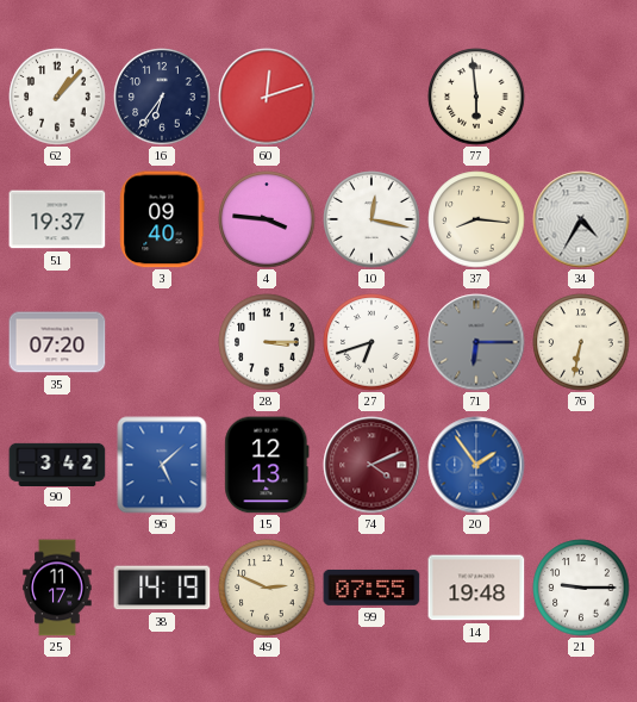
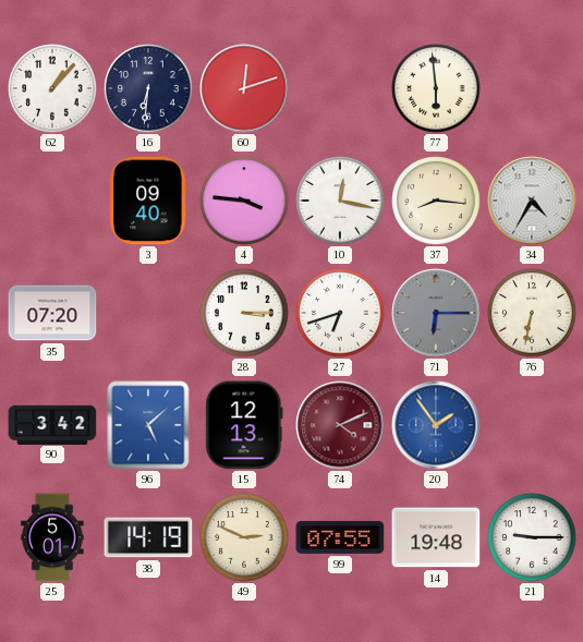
16: 6:36 -> 6:31
51: 19:37 -> none
25: 11:17 -> 5:01
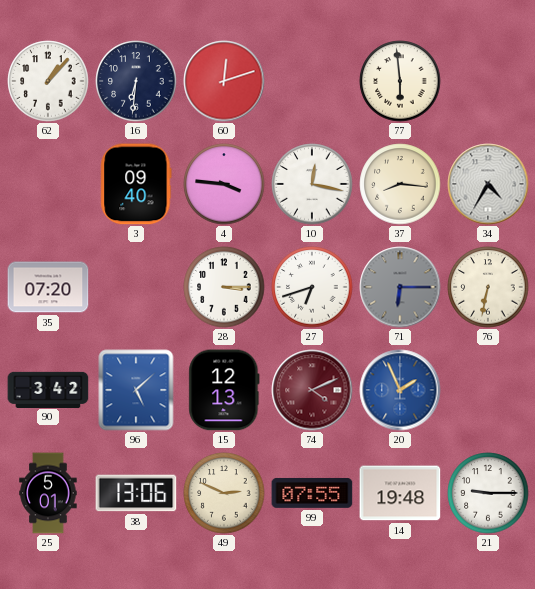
20: 1:54 -> 1:56
38: 14:19 -> 13:06
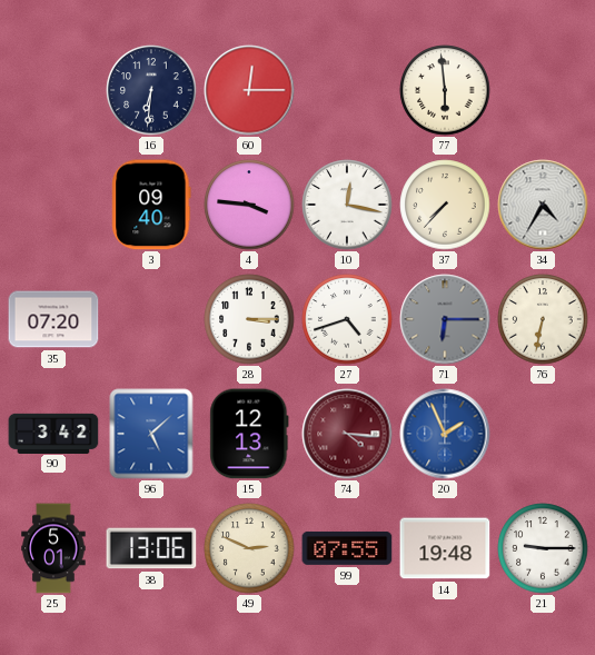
62: 1:07 -> none
60: 12:12 -> 12:15
37: 8:16 -> 7:37
27: 6:42 -> 4:42
74: 4:11 -> 4:16
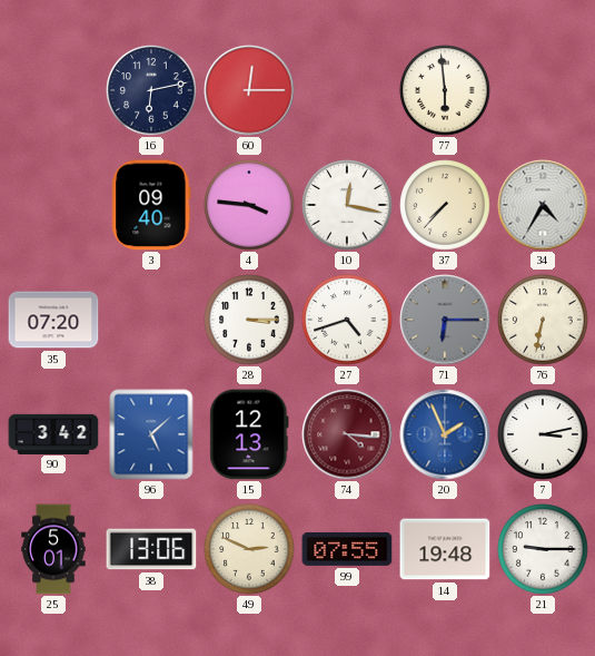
16: 6:31 -> 6:13
7: none -> 3:13
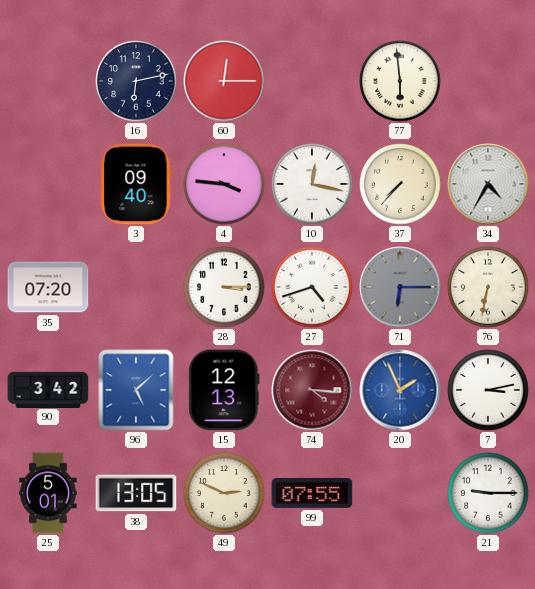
38: 13:06 -> 13:05
14: 19:48 -> none
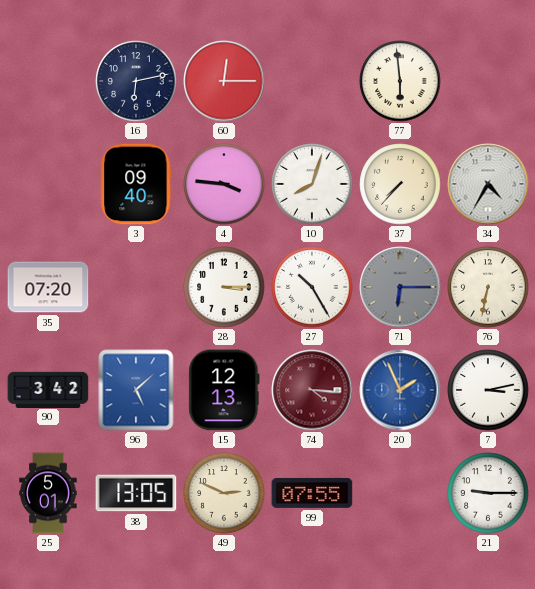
10: 12:17 -> 8:03
27: 4:42 -> 10:25
